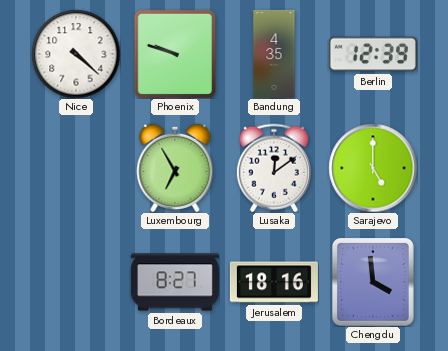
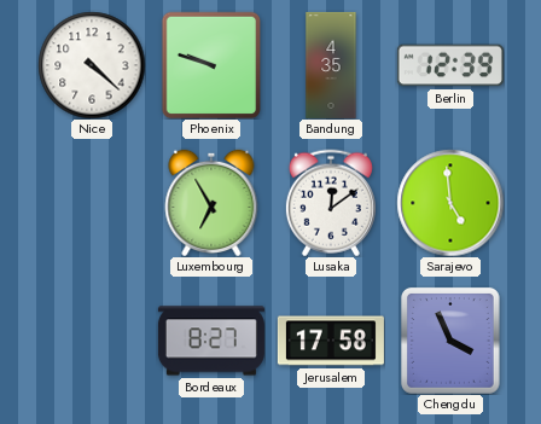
Sarajevo: 5:00 -> 4:59
Jerusalem: 18:16 -> 17:58
Chengdu: 3:59 -> 3:56
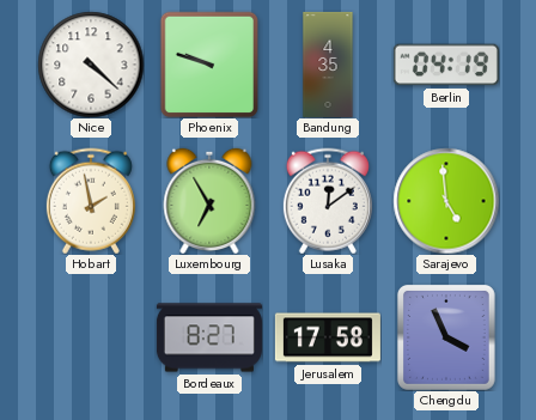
Berlin: 12:39 -> 04:19
Hobart: none -> 1:58
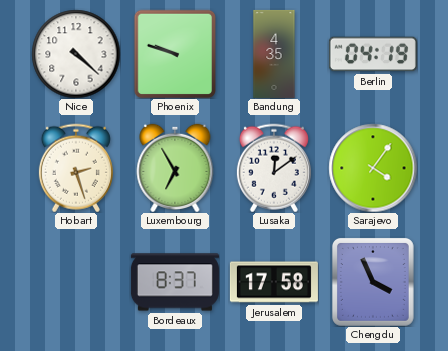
Hobart: 1:58 -> 2:27
Sarajevo: 4:59 -> 4:06
Bordeaux: 8:27 -> 8:37
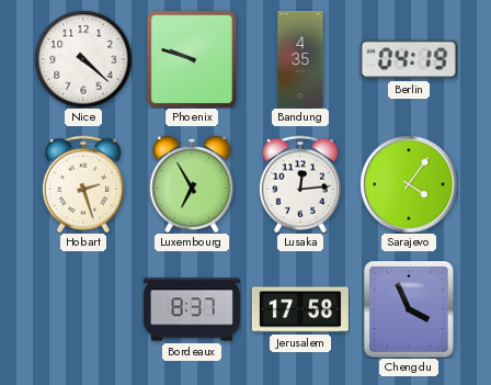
Lusaka: 12:09 -> 12:14
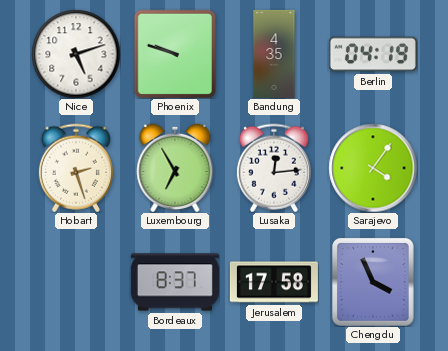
Nice: 4:22 -> 5:12
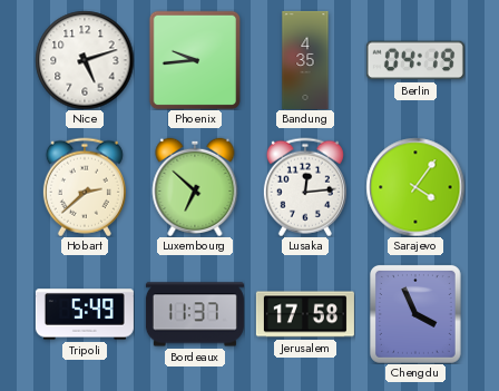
Phoenix: 9:48 -> 9:44
Hobart: 2:27 -> 2:38
Luxembourg: 6:55 -> 6:52
Tripoli: none -> 5:49
Bordeaux: 8:37 -> 11:37
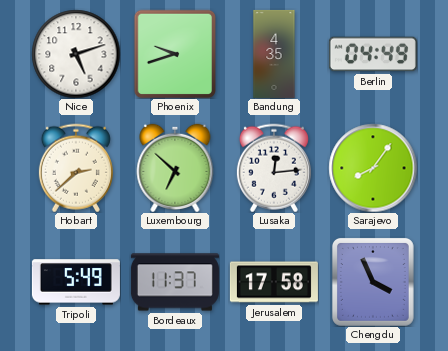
Phoenix: 9:44 -> 9:42
Berlin: 04:19 -> 04:49
Sarajevo: 4:06 -> 8:06
